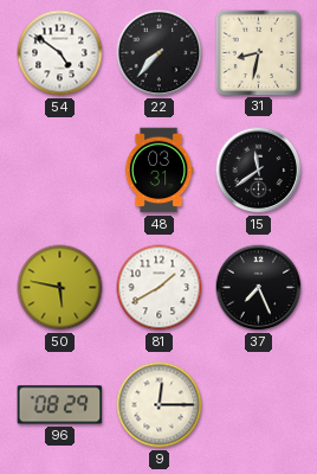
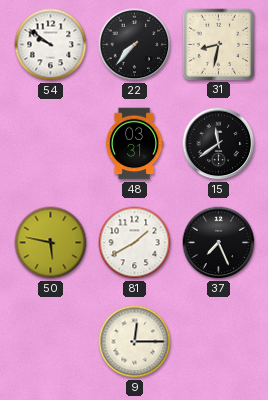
54: 4:51 -> 9:51
96: 08:29 -> none
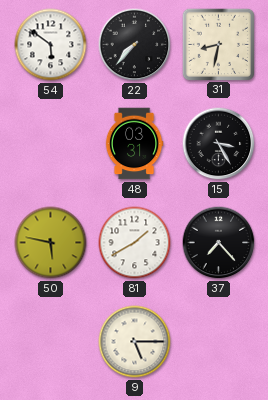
54: 9:51 -> 5:51
15: 11:39 -> 3:25
37: 7:26 -> 7:23
9: 12:15 -> 5:15
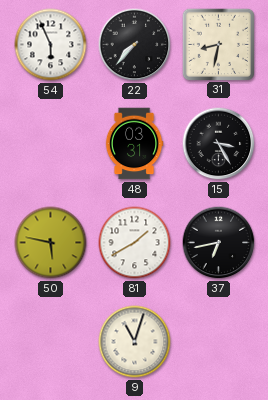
54: 5:51 -> 5:56
37: 7:23 -> 6:43
9: 5:15 -> 11:03
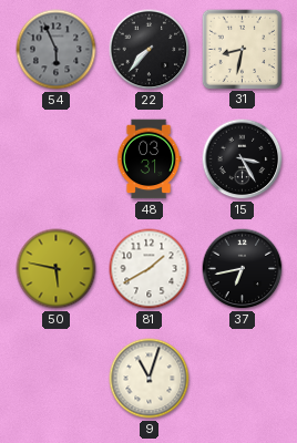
54 dial: white -> grey
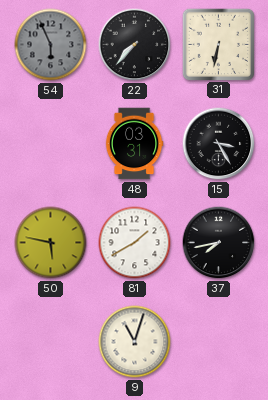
31: 8:32 -> 6:32
37: 6:43 -> 7:43
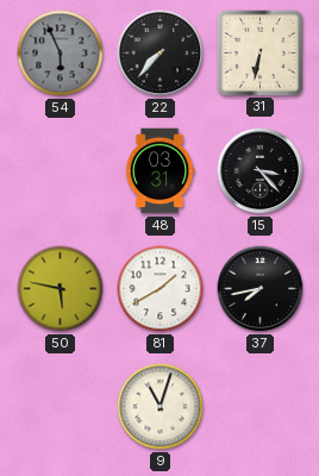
15: 3:25 -> 3:23
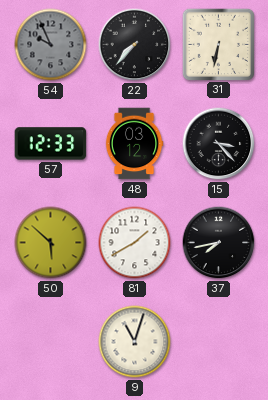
54: 5:56 -> 9:56
57: none -> 12:33
48: 03:31 -> 03:12
50: 5:47 -> 5:52
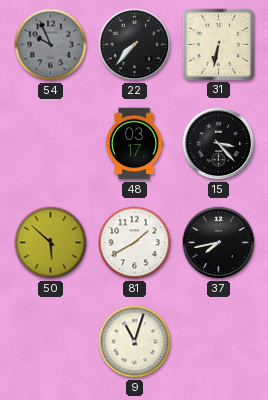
57: 12:33 -> none
48: 03:12 -> 03:17
